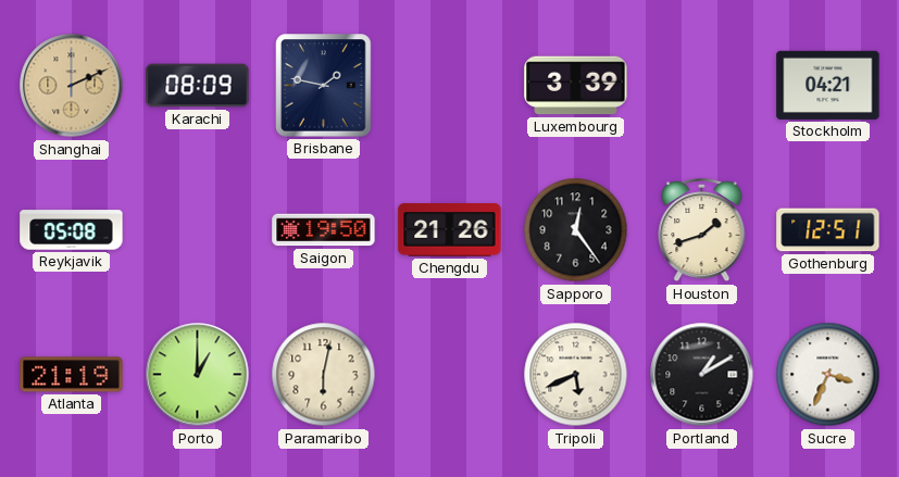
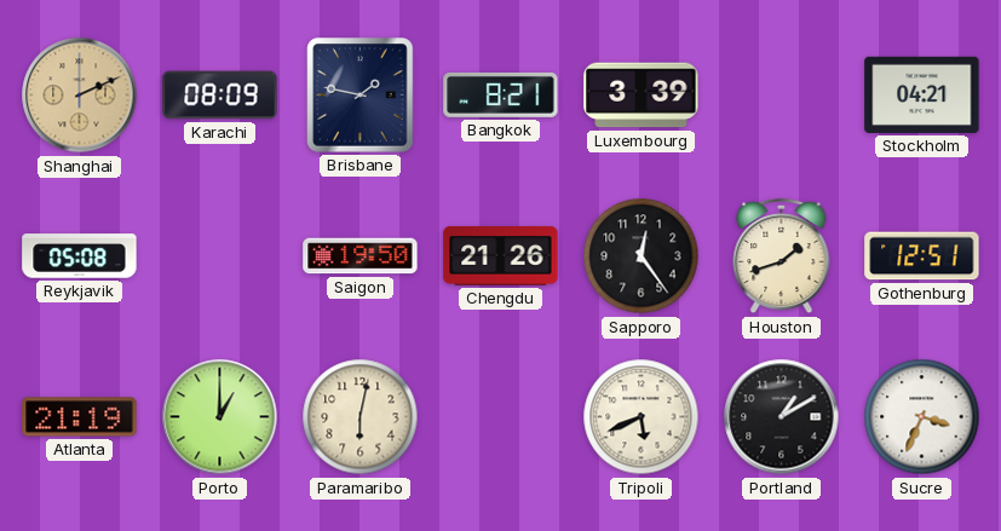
Bangkok: none -> 8:21
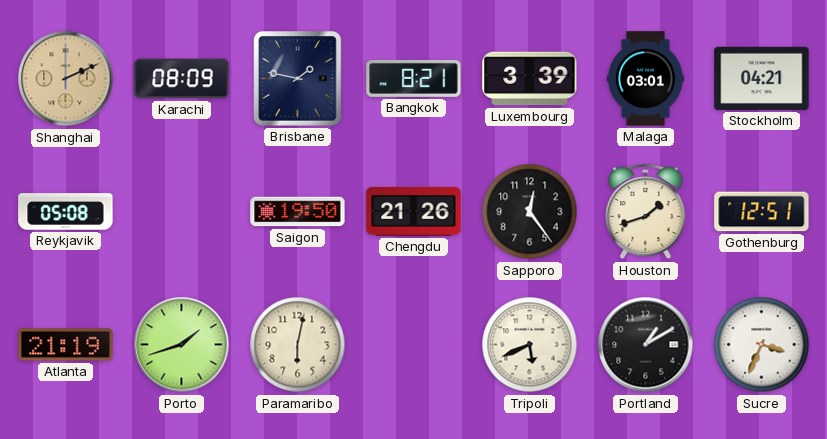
Malaga: none -> 03:01
Porto: 1:00 -> 1:42
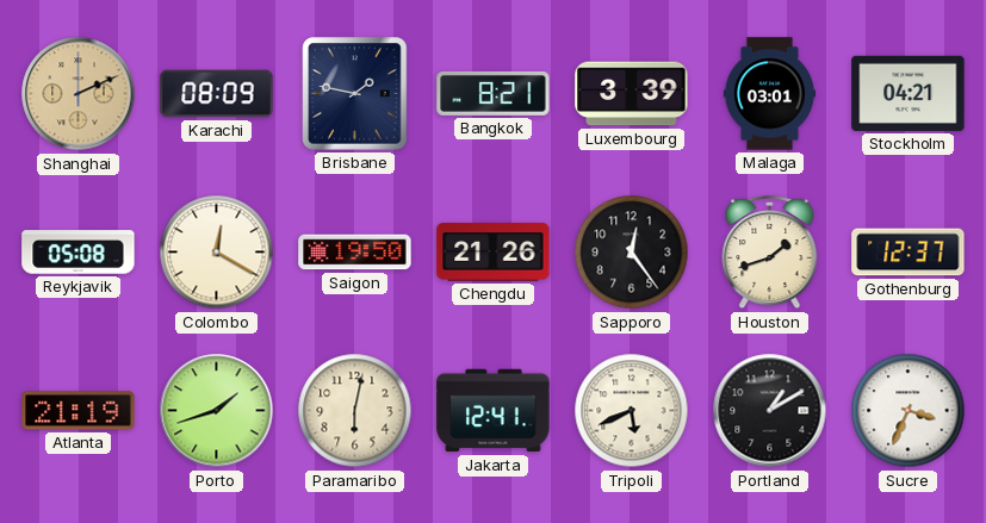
Colombo: none -> 12:20
Gothenburg: 12:51 -> 12:37
Jakarta: none -> 12:41
